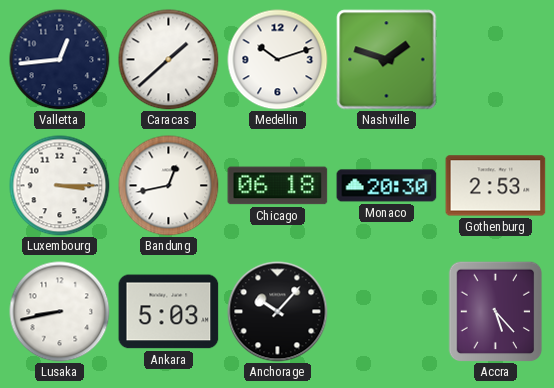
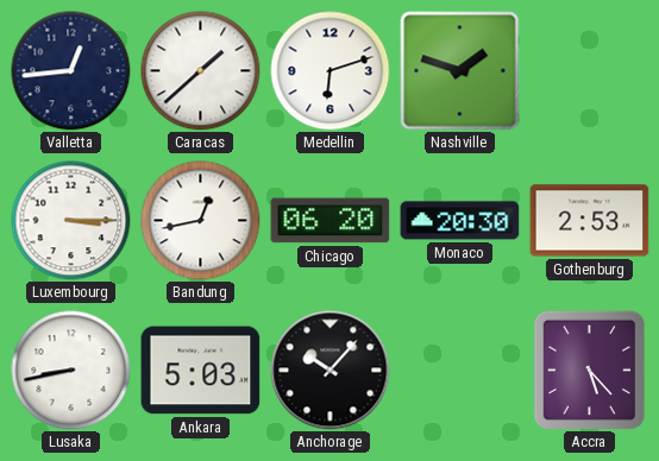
Medellin: 10:12 -> 6:12
Chicago: 06:18 -> 06:20
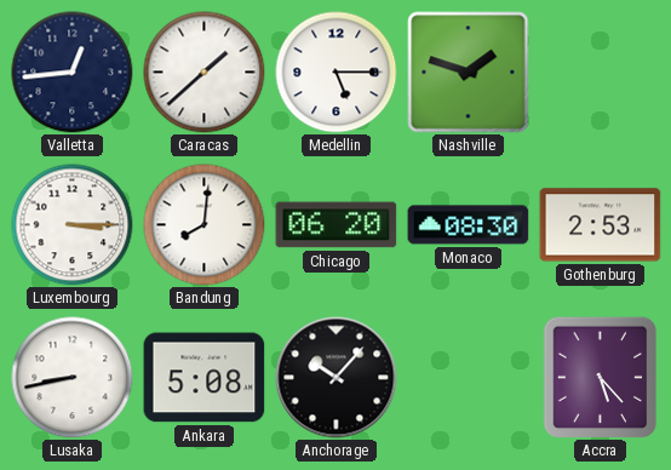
Medellin: 6:12 -> 5:15
Bandung: 12:43 -> 8:01
Monaco: 20:30 -> 08:30
Ankara: 5:03 -> 5:08
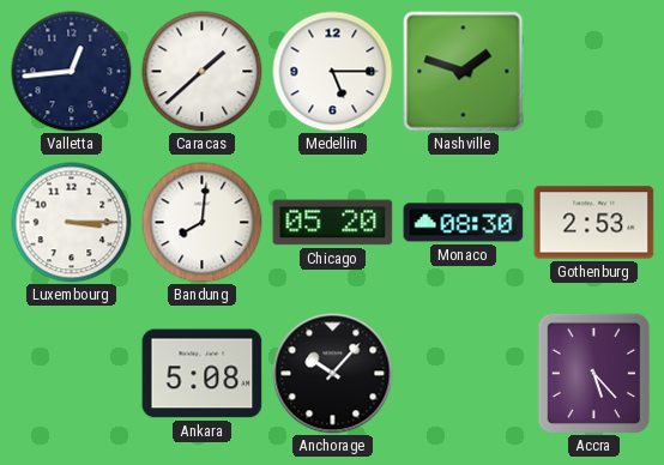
Chicago: 06:20 -> 05:20
Lusaka: 8:43 -> none
